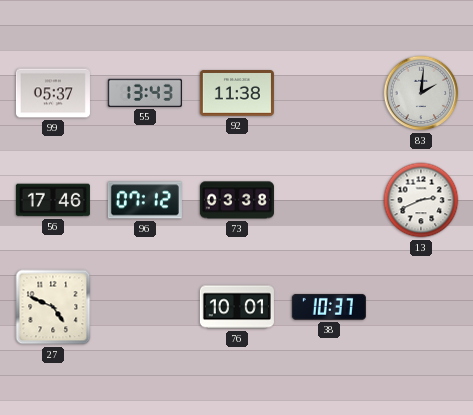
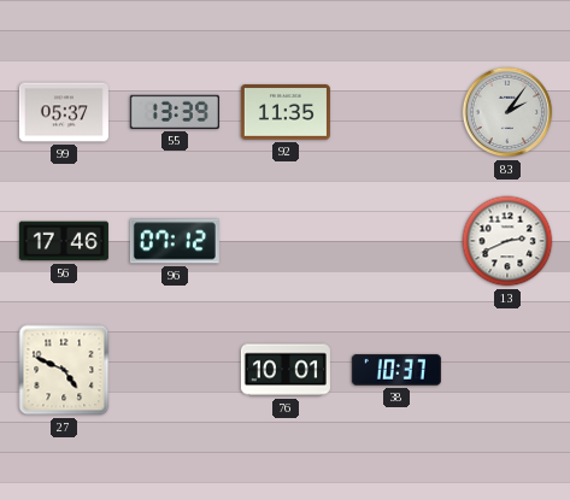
55: 13:43 -> 13:39
92: 11:38 -> 11:35
83: 2:01 -> 2:06
73: 03:38 -> none
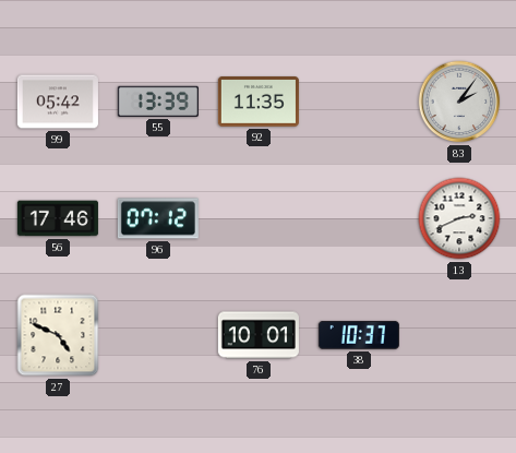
99: 05:37 -> 05:42
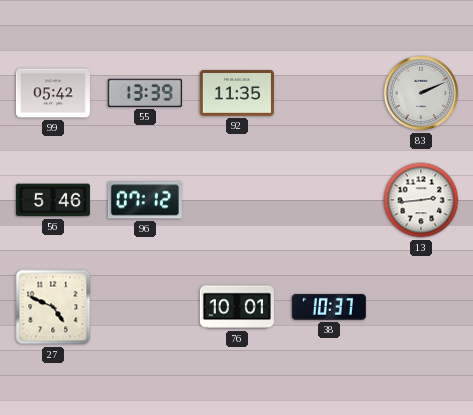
83: 2:06 -> 2:11
56: 17:46 -> 5:46
13: 2:41 -> 2:44
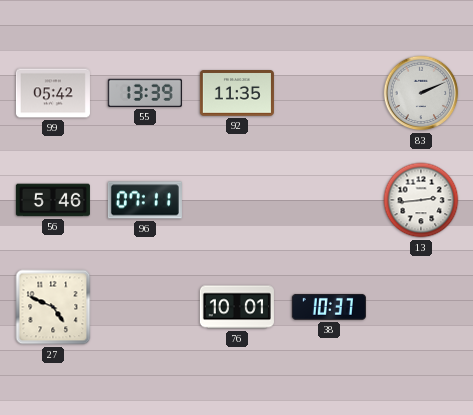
96: 07:12 -> 07:11
